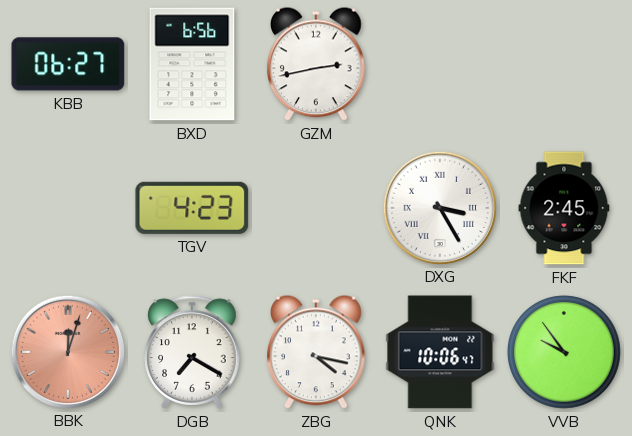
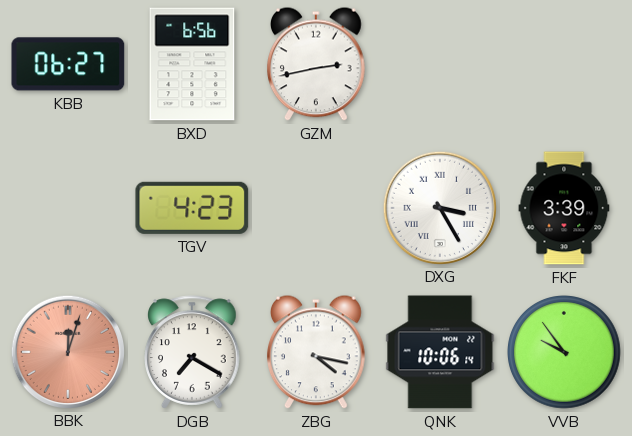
FKF: 2:45 -> 3:39
QNK: 10:06:47 -> 10:06:14
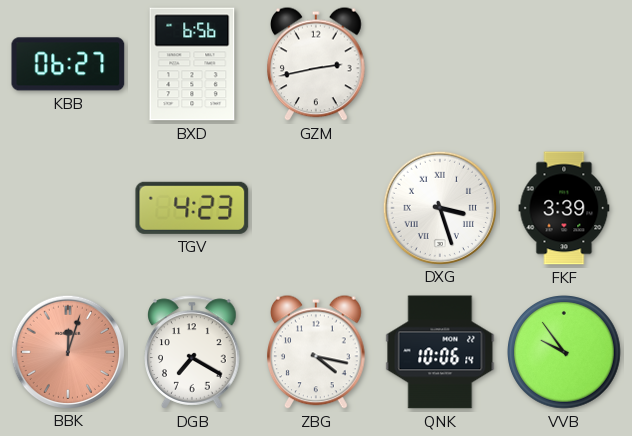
DXG: 3:25 -> 3:27
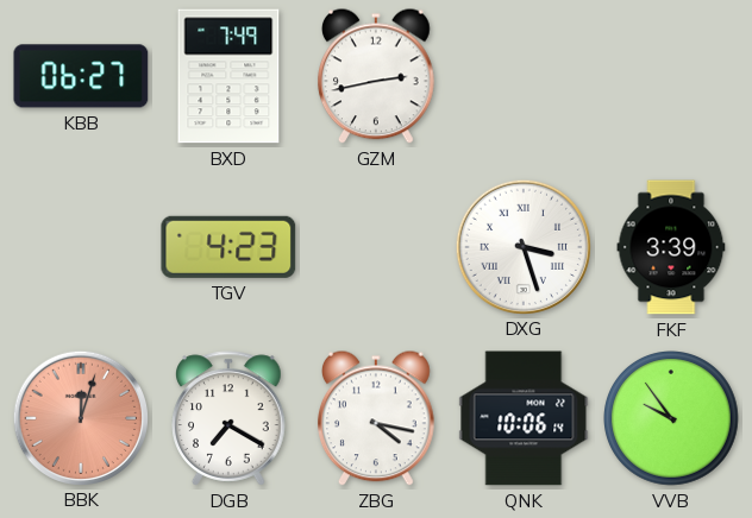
BXD: 6:56 -> 7:49
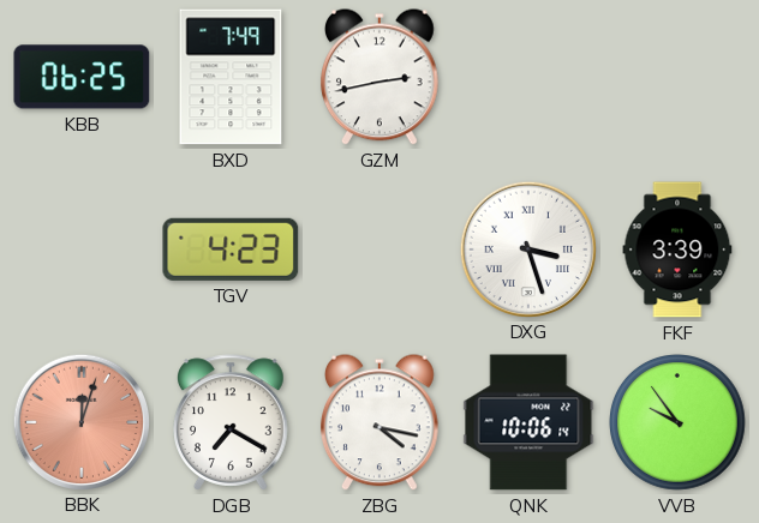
KBB: 06:27 -> 06:25
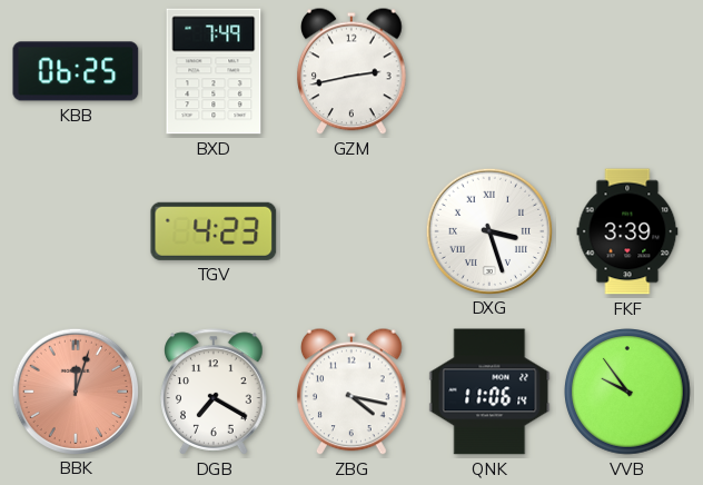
QNK: 10:06 -> 11:06
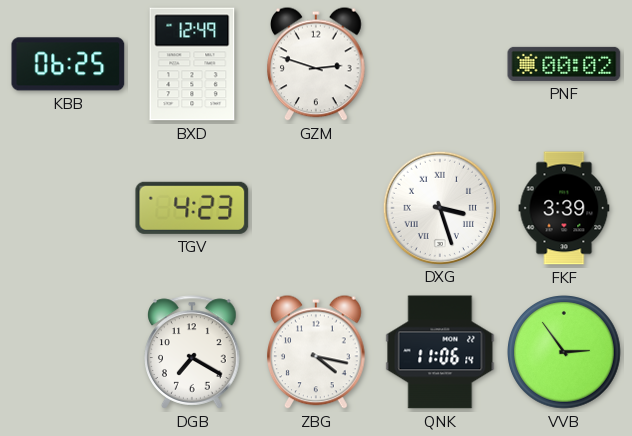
BXD: 7:49 -> 12:49
GZM: 2:43 -> 2:48
PNF: none -> 00:02
BBK: 12:03 -> none
VVB: 9:54 -> 2:54
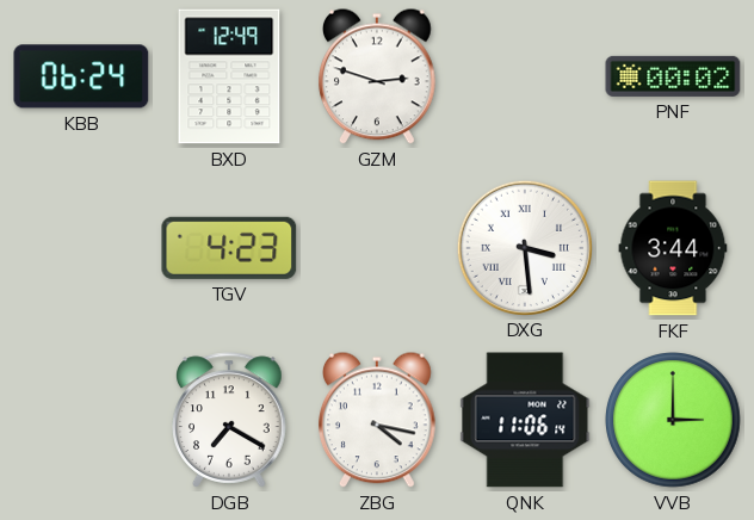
KBB: 06:25 -> 06:24
DXG: 3:27 -> 3:29
FKF: 3:39 -> 3:44
VVB: 2:54 -> 3:00
